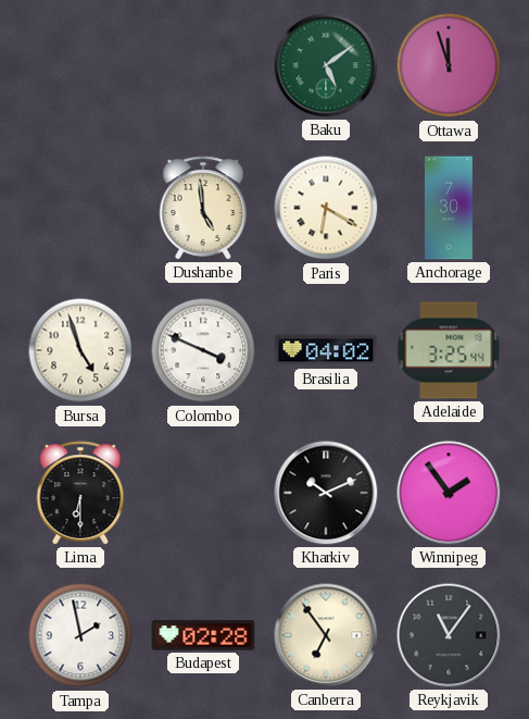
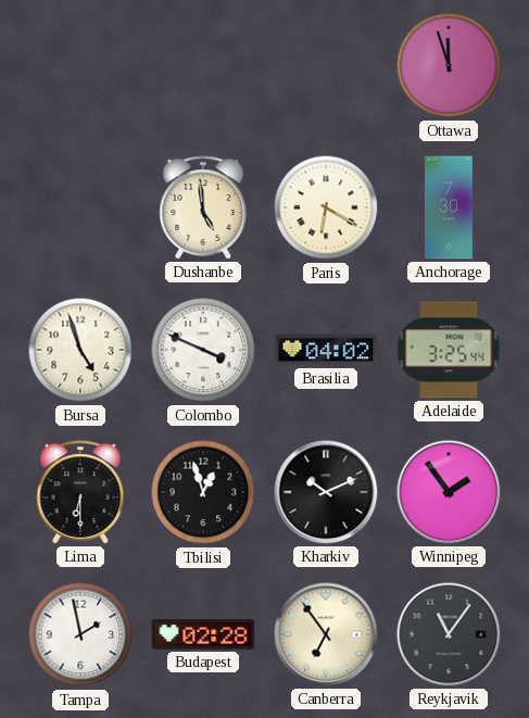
Baku: 5:09 -> none
Tbilisi: none -> 12:57
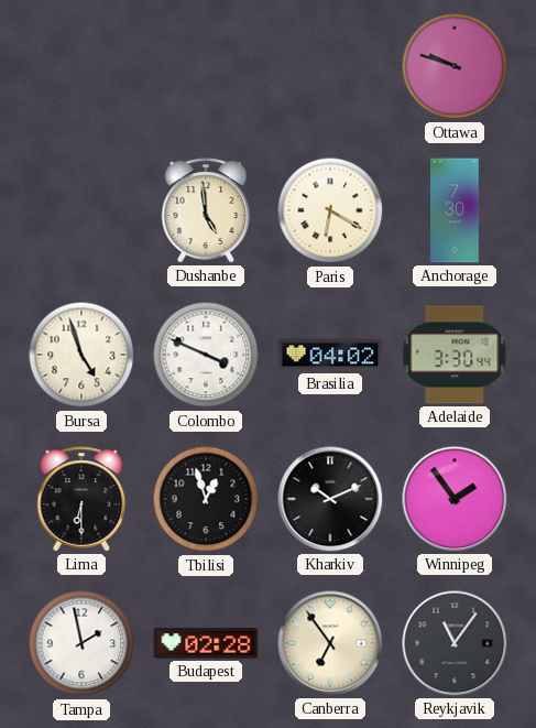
Ottawa: 11:57 -> 9:48
Adelaide: 3:25 -> 3:30
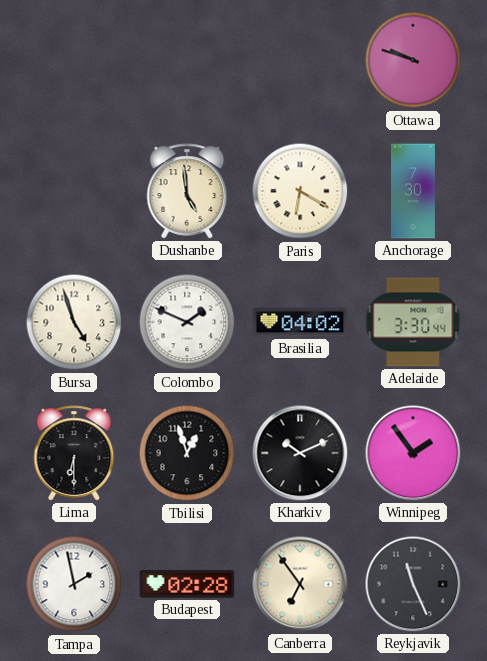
Colombo: 3:49 -> 1:49
Reykjavik: 11:06 -> 11:26
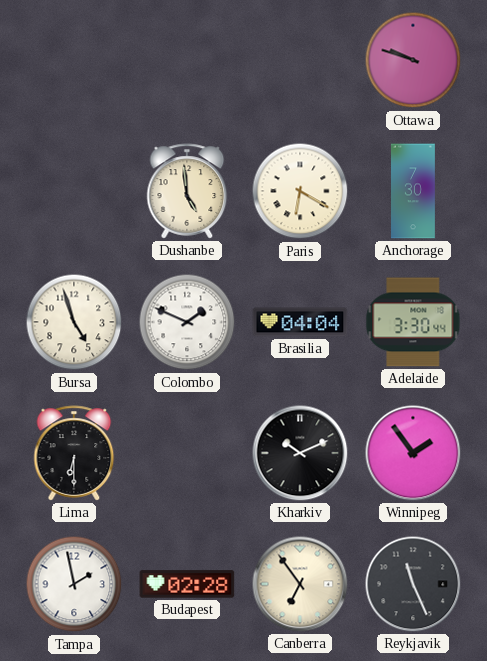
Brasilia: 04:02 -> 04:04
Tbilisi: 12:57 -> none
